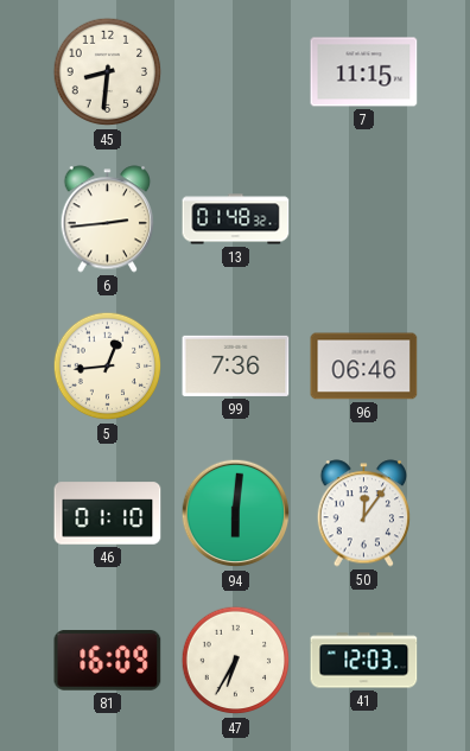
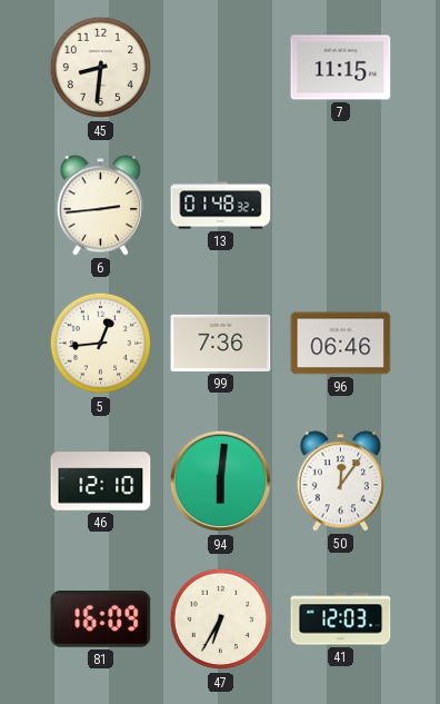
46: 01:10 -> 12:10
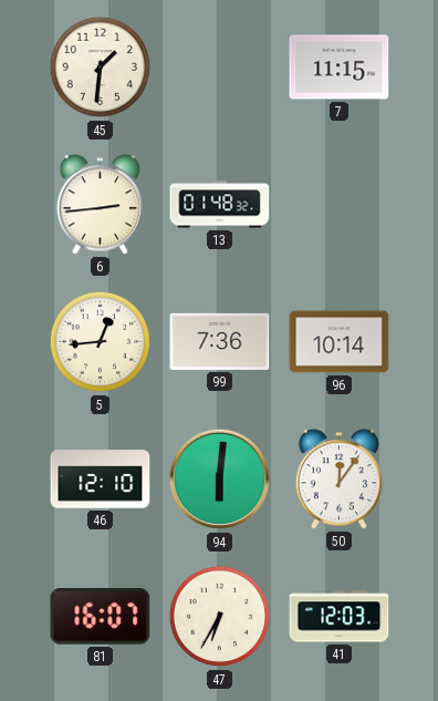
45: 8:31 -> 1:31
96: 06:46 -> 10:14
81: 16:09 -> 16:07
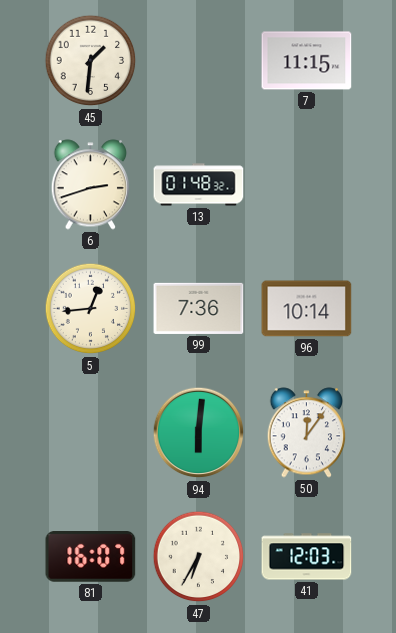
6: 2:44 -> 2:42
46: 12:10 -> none
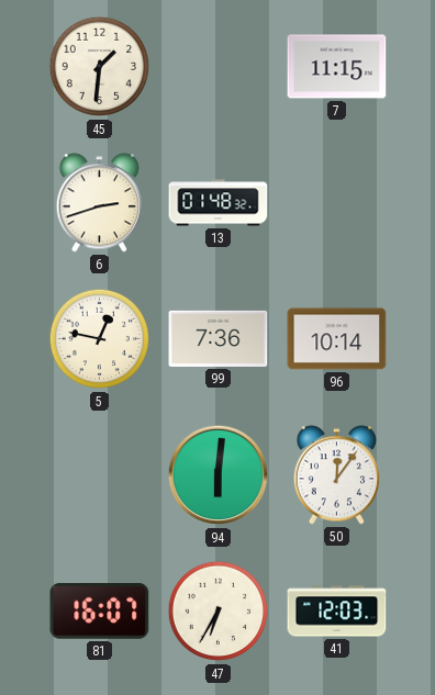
5: 12:44 -> 12:47
